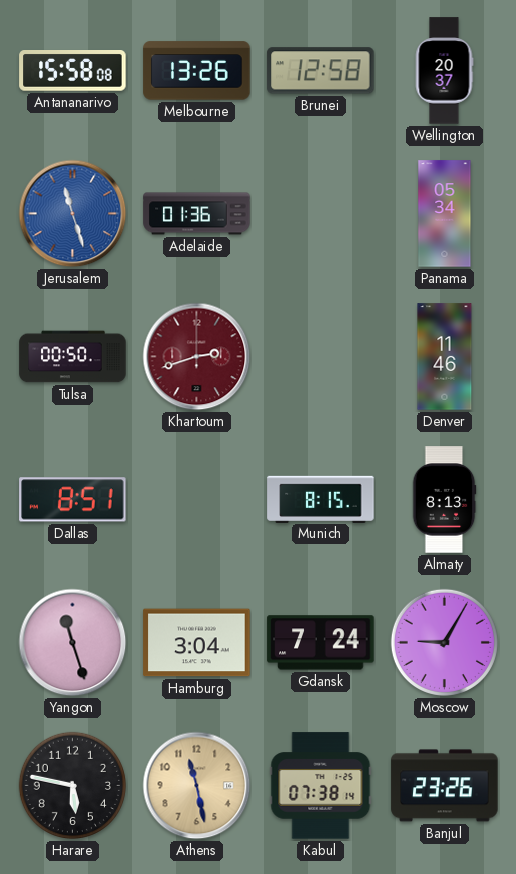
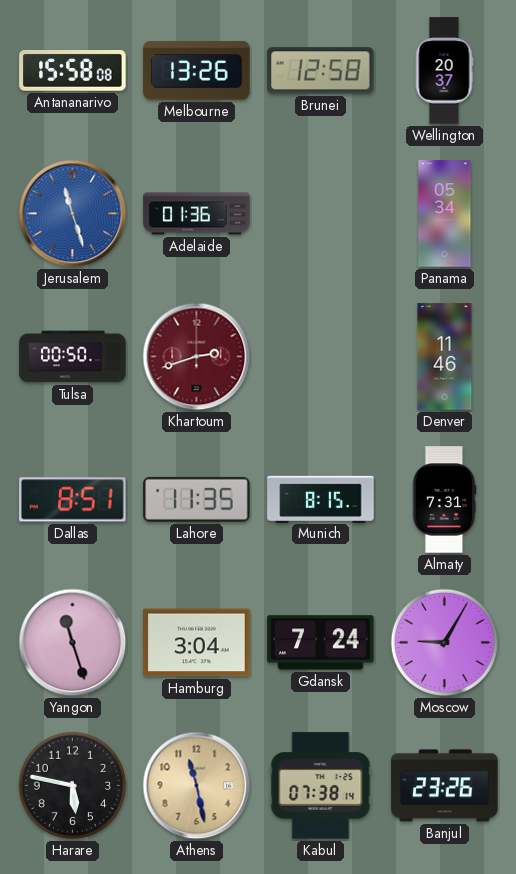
Lahore: none -> 11:35
Almaty: 8:13 -> 7:31
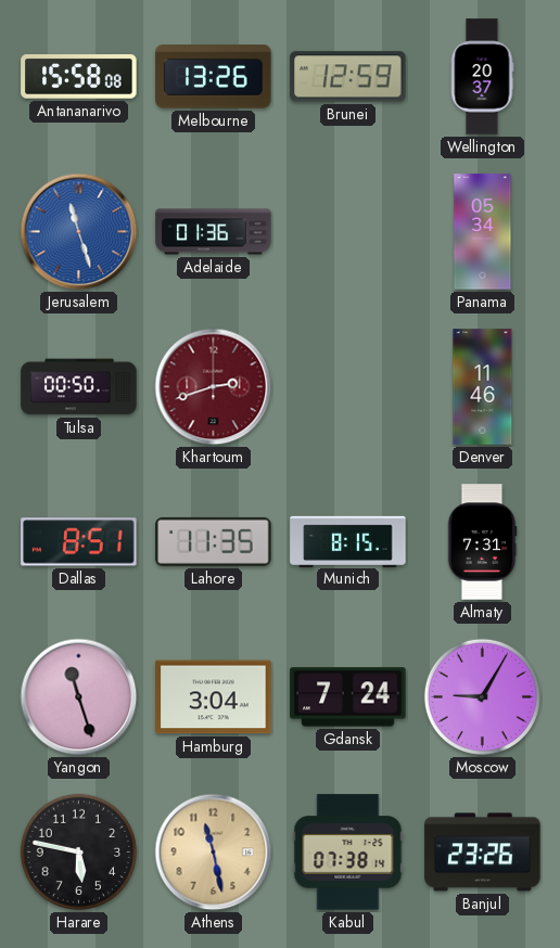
Brunei: 12:58 -> 12:59
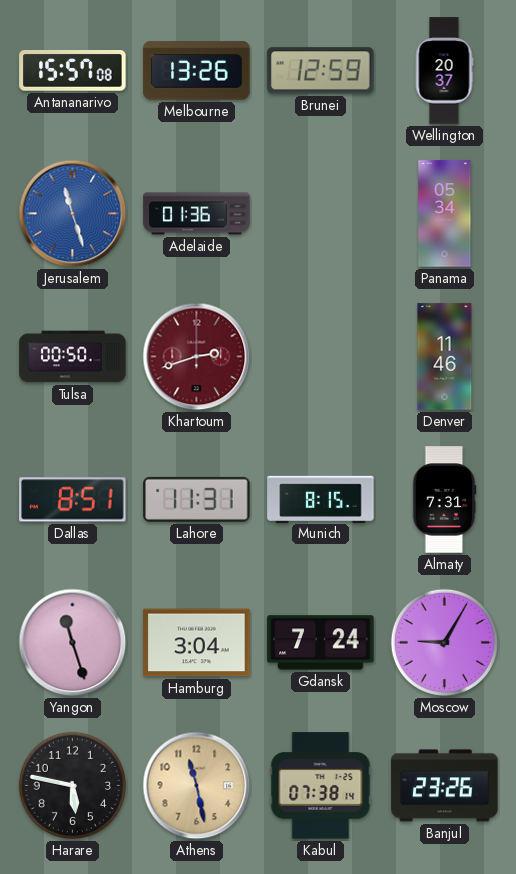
Antananarivo: 15:58 -> 15:57
Lahore: 11:35 -> 11:31
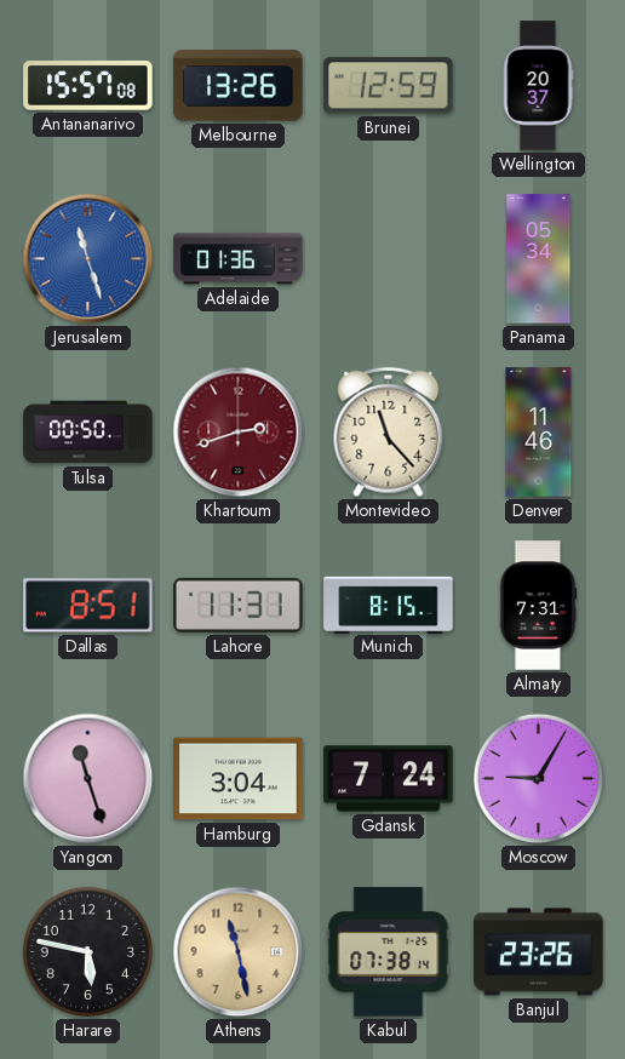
Montevideo: none -> 11:23
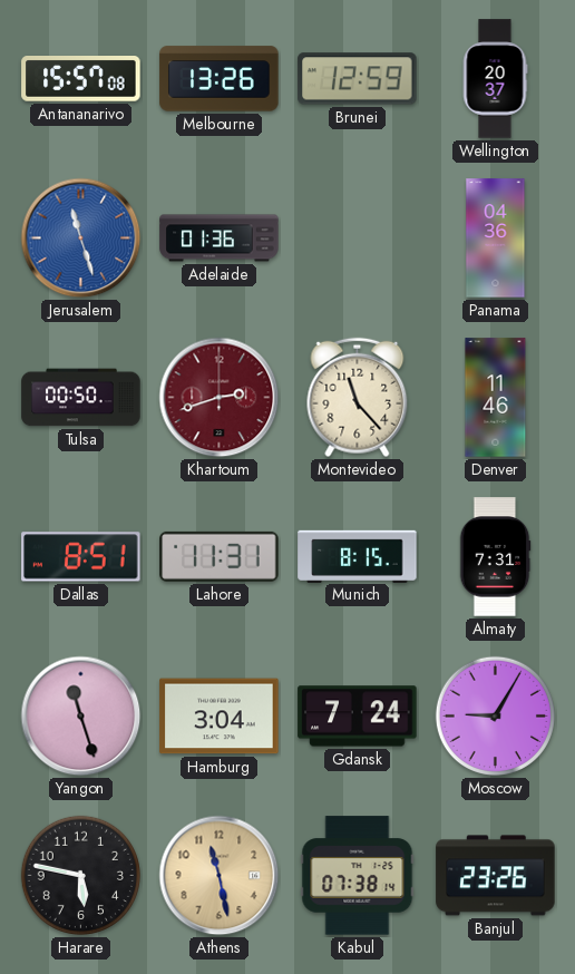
Panama: 05:34 -> 04:36
